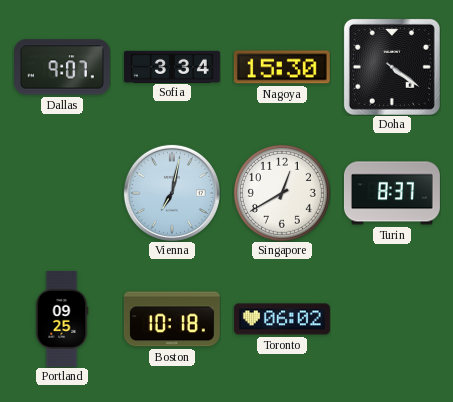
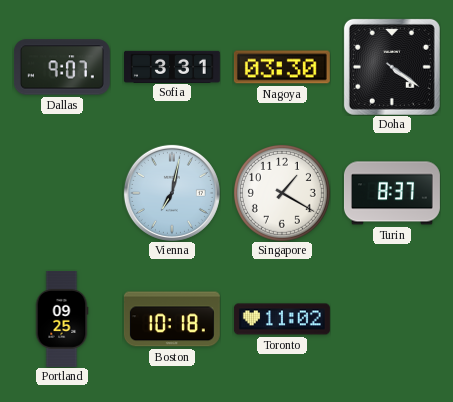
Sofia: 3:34 -> 3:31
Nagoya: 15:30 -> 03:30
Singapore: 12:40 -> 1:20
Toronto: 06:02 -> 11:02
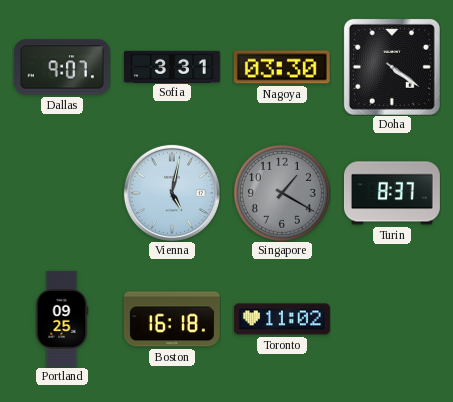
Vienna: 7:02 -> 5:02
Singapore dial: white -> grey
Boston: 10:18 -> 16:18
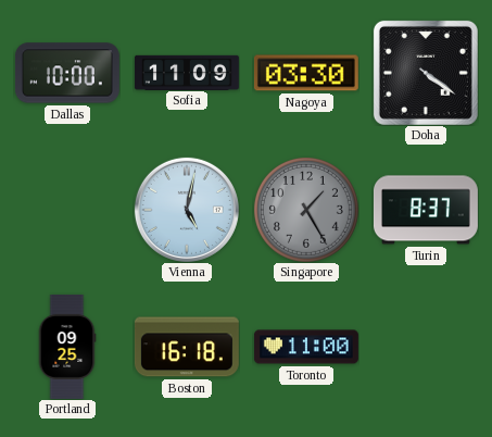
Dallas: 9:07 -> 10:00
Sofia: 3:31 -> 11:09
Singapore: 1:20 -> 1:25
Toronto: 11:02 -> 11:00
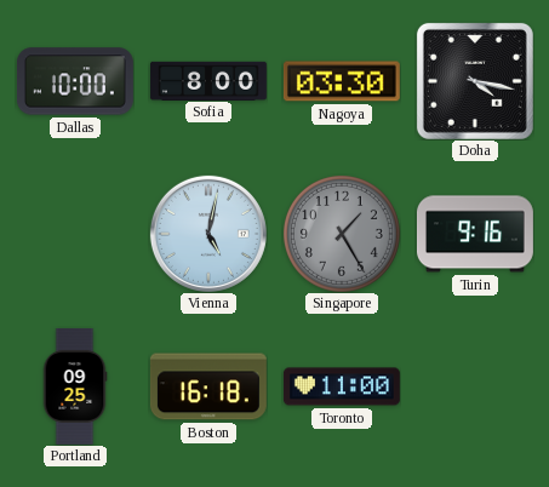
Sofia: 11:09 -> 8:00
Doha: 4:21 -> 4:17
Turin: 8:37 -> 9:16
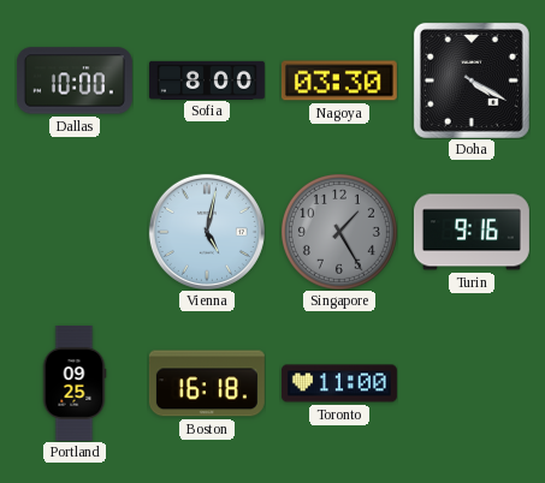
Doha: 4:17 -> 4:20
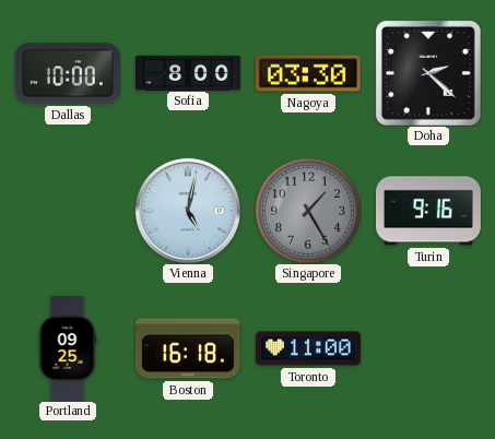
Doha: 4:20 -> 2:22
